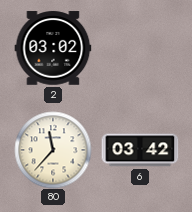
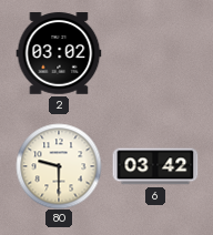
80: 11:37 -> 9:30
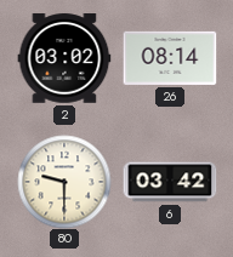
26: none -> 08:14
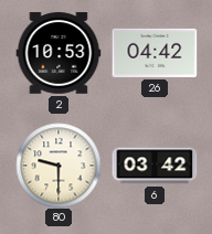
2: 03:02 -> 10:53
26: 08:14 -> 04:42
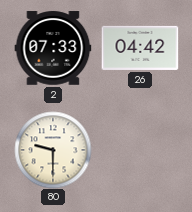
2: 10:53 -> 07:33
6: 03:42 -> none
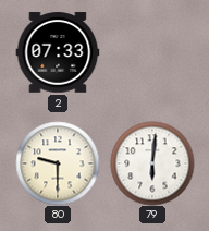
26: 04:42 -> none
79: none -> 6:01
